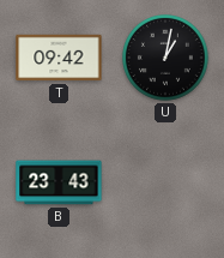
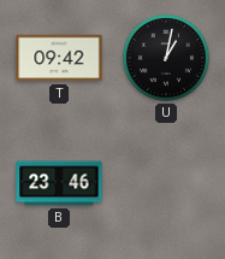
B: 23:43 -> 23:46
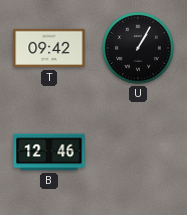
U: 1:02 -> 1:05
B: 23:46 -> 12:46
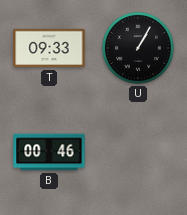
T: 09:42 -> 09:33
B: 12:46 -> 00:46
